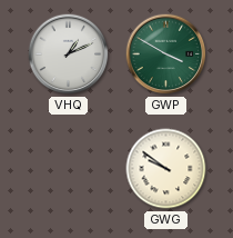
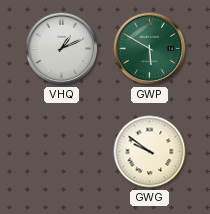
GWP: 3:50 -> 5:50
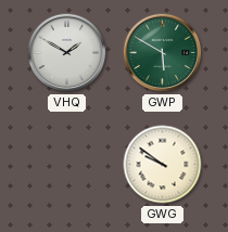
VHQ: 1:11 -> 1:50
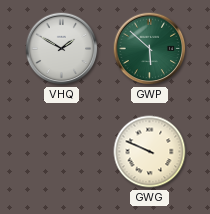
GWP: 5:50 -> 5:52
GWG: 9:51 -> 9:49
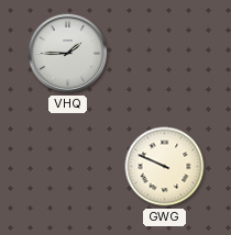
VHQ: 1:50 -> 1:45
GWP: 5:52 -> none
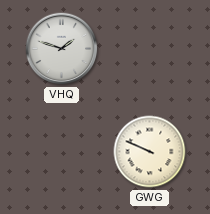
VHQ: 1:45 -> 1:48
